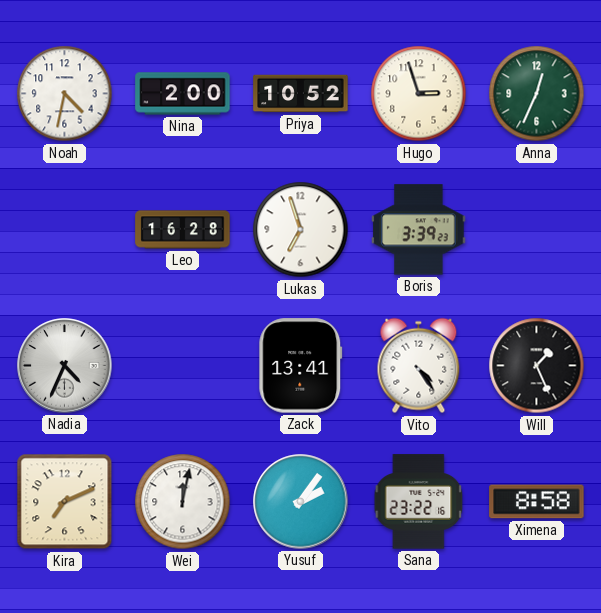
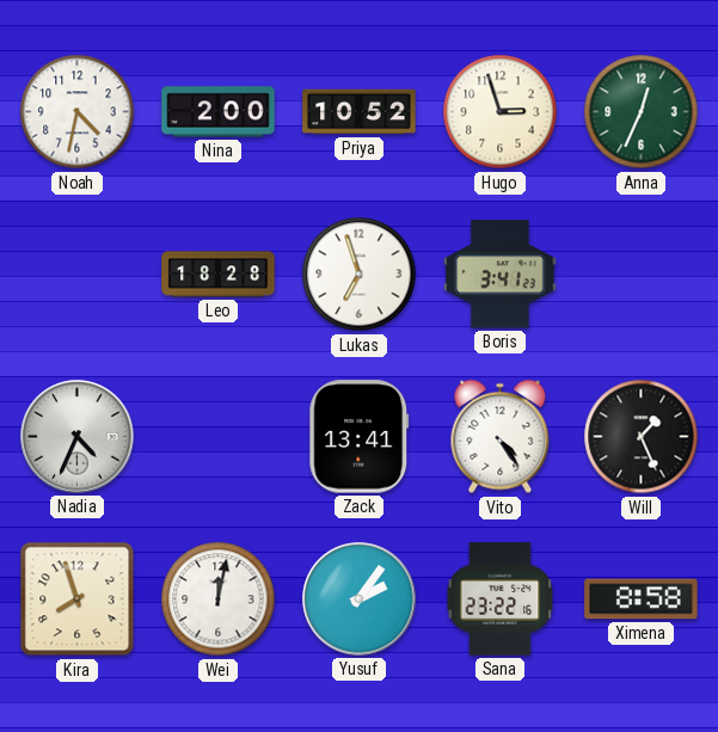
Leo: 16:28 -> 18:28
Boris: 3:39 -> 3:41
Kira: 7:11 -> 7:57
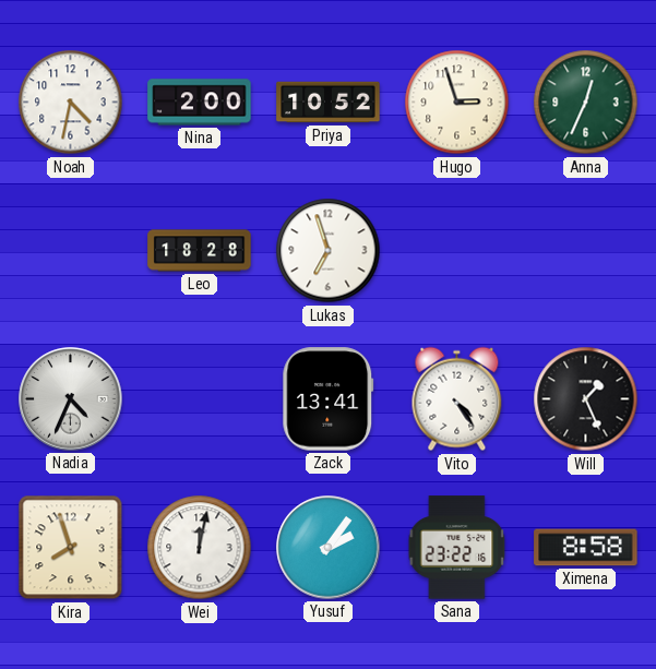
Boris: 3:41 -> none
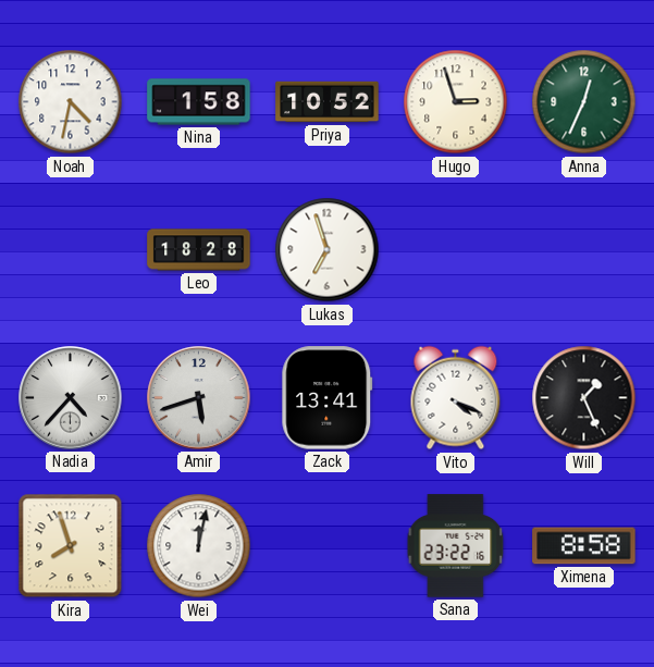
Nina: 2:00 -> 1:58
Nadia: 4:34 -> 4:37
Amir: none -> 5:42
Vito: 4:24 -> 4:19
Yusuf: 2:06 -> none
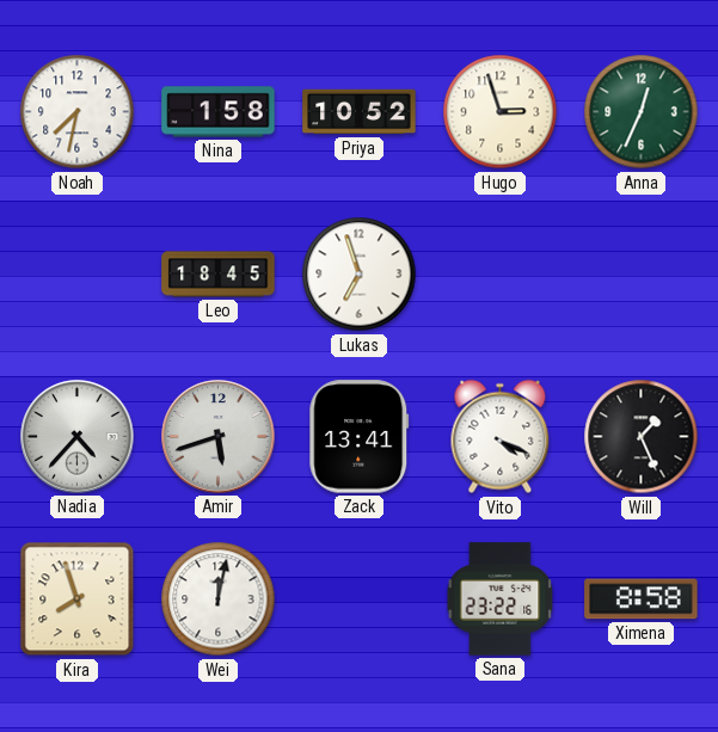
Noah: 4:32 -> 7:32
Leo: 18:28 -> 18:45
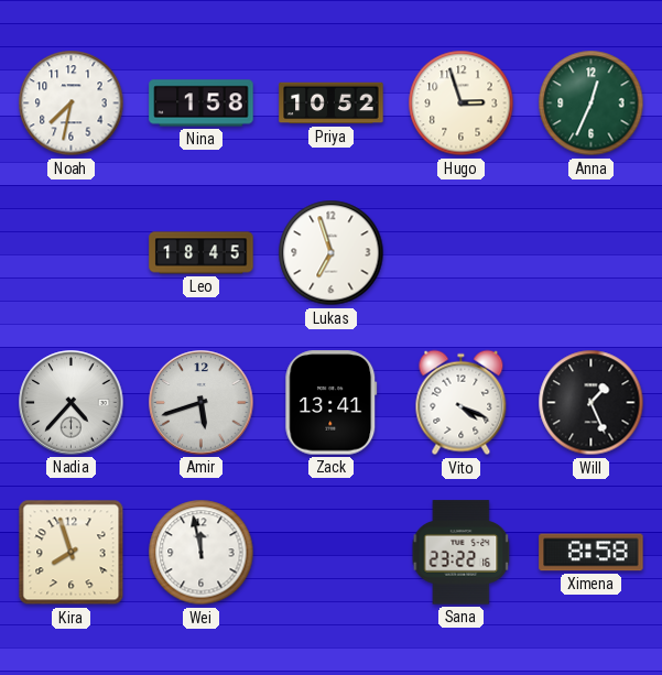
Wei: 12:02 -> 11:58
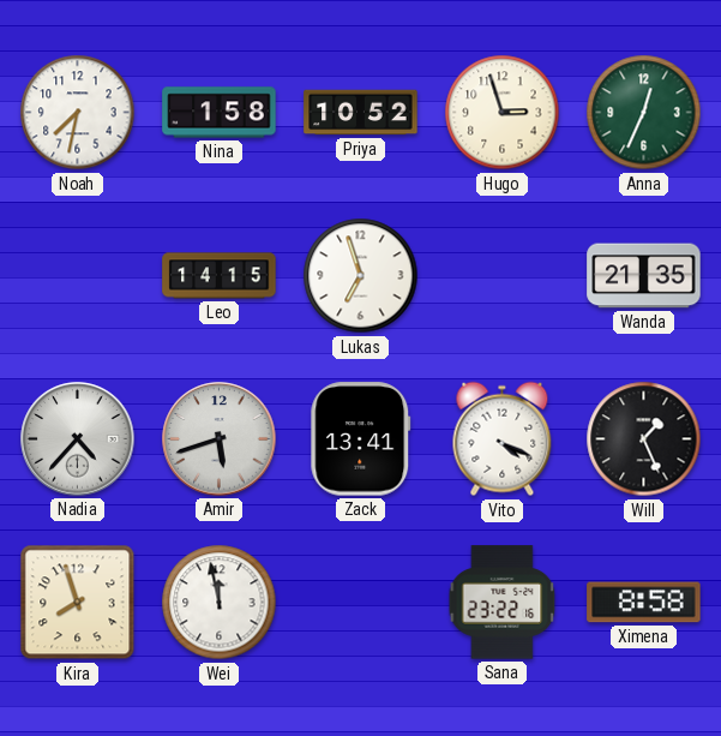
Leo: 18:45 -> 14:15
Wanda: none -> 21:35
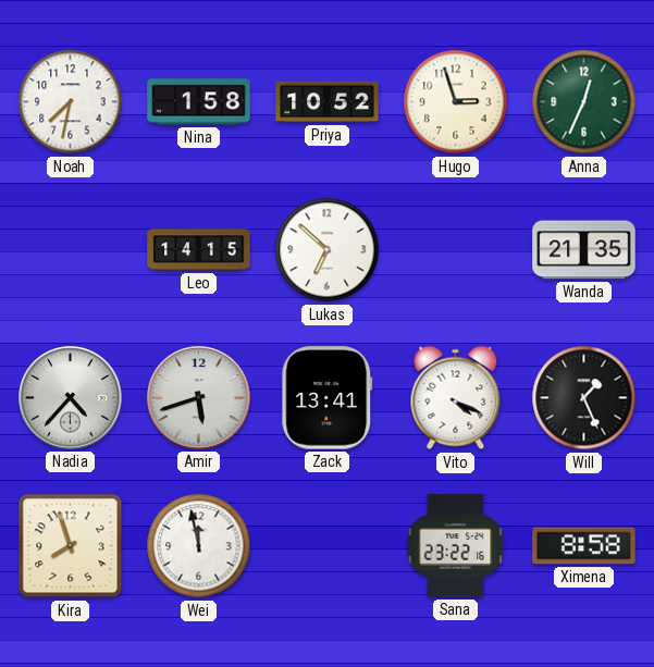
Lukas: 6:57 -> 6:52
